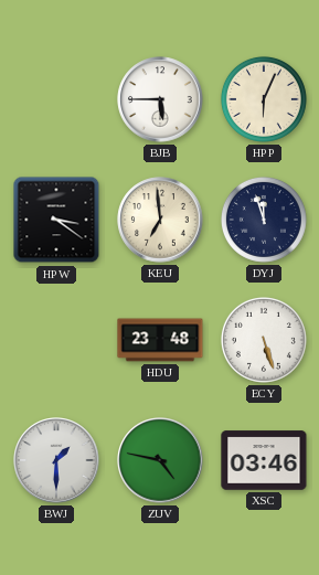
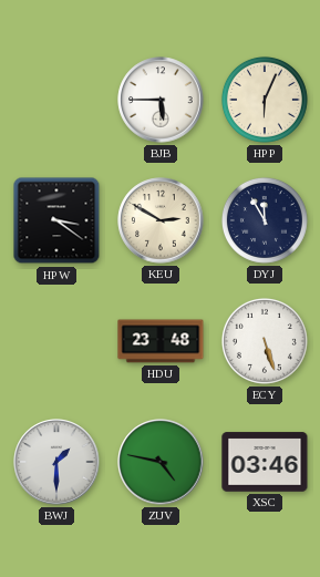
KEU: 6:59 -> 2:50
DYJ: 11:57 -> 11:55
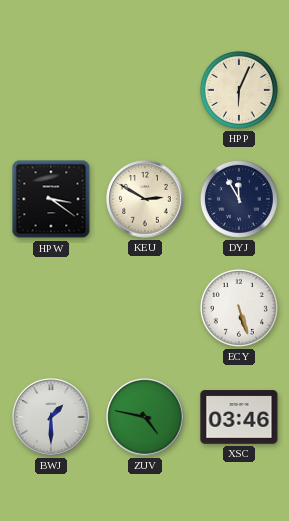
BJB: 5:45 -> none
HDU: 23:48 -> none
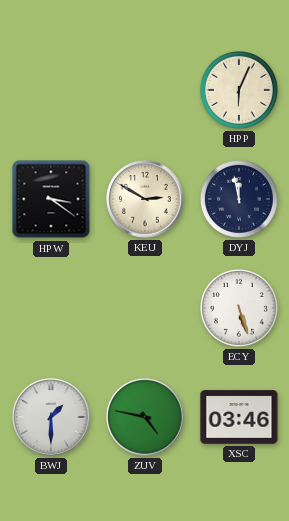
DYJ: 11:55 -> 11:58
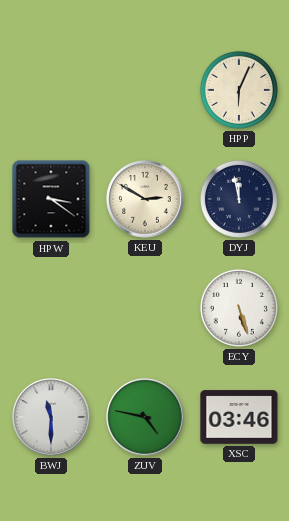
BWJ: 1:30 -> 11:30
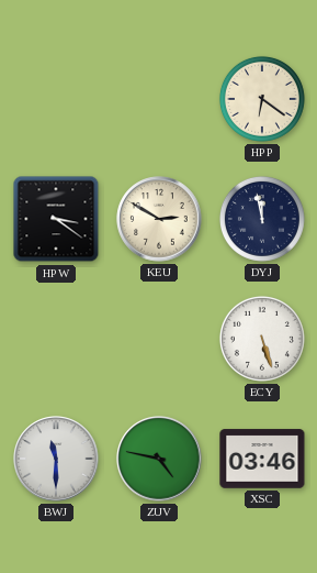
HPP: 6:04 -> 6:21
